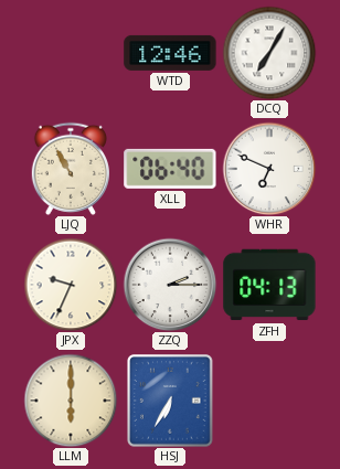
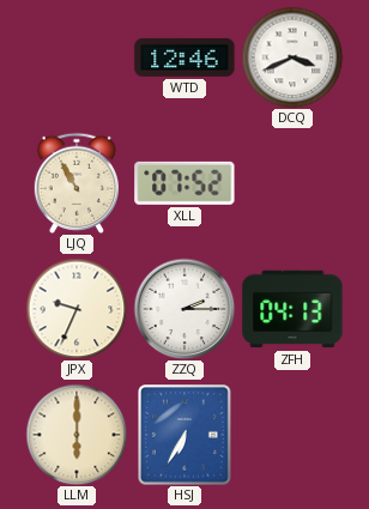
DCQ: 7:05 -> 3:41
XLL: 06:40 -> 07:52
WHR: 6:49 -> none
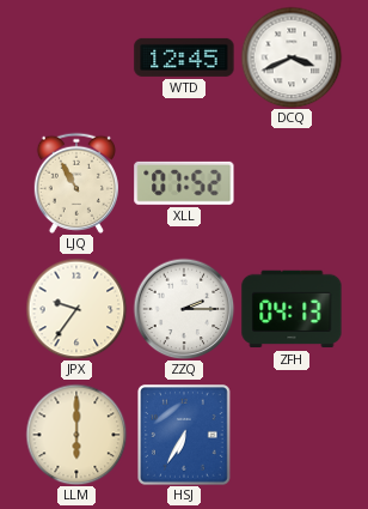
WTD: 12:46 -> 12:45
JPX: 9:34 -> 9:36
